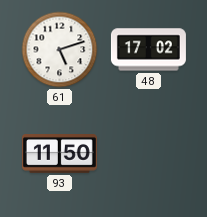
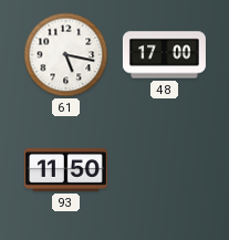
61: 5:12 -> 5:17
48: 17:02 -> 17:00
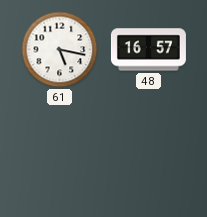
48: 17:00 -> 16:57
93: 11:50 -> none
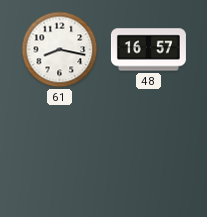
61: 5:17 -> 8:17
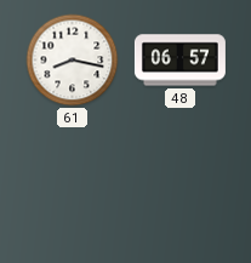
48: 16:57 -> 06:57
